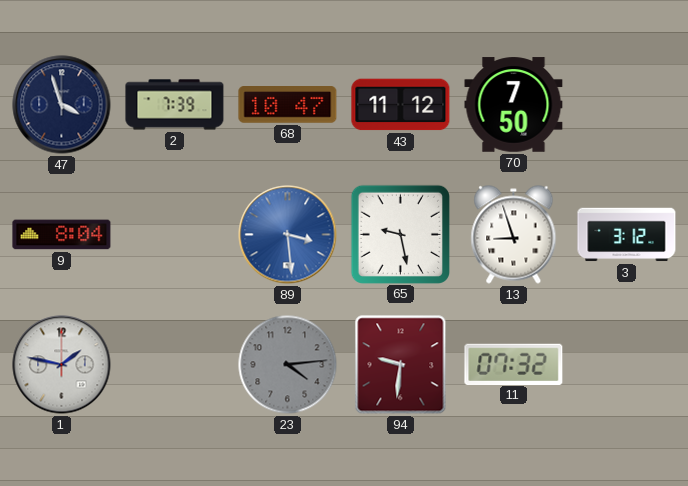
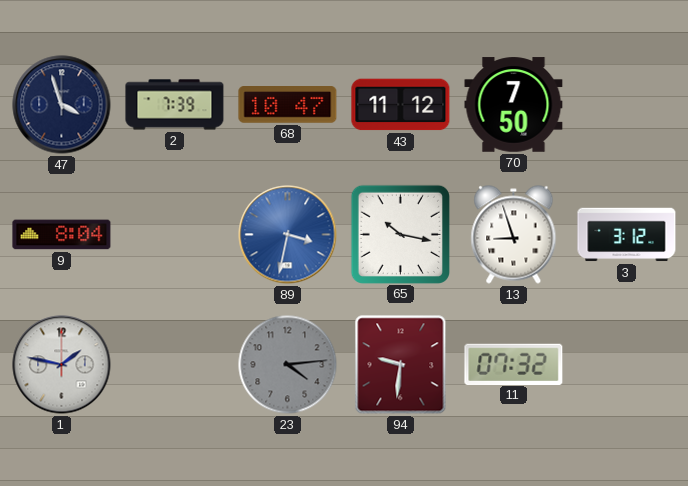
89: 3:29 -> 3:32
65: 9:28 -> 10:17
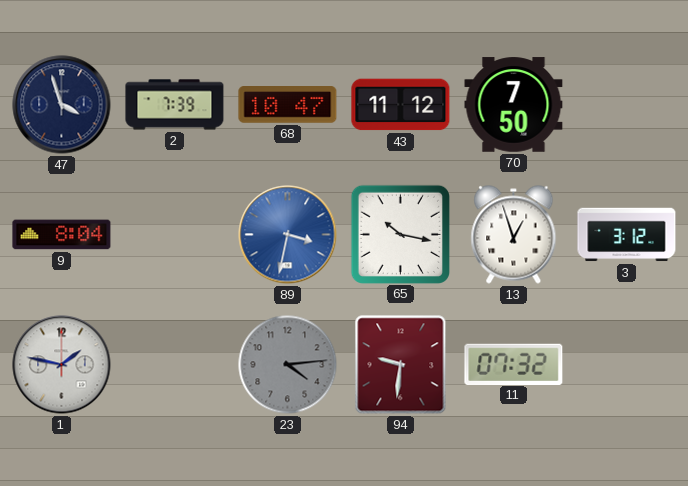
13: 8:57 -> 12:57
